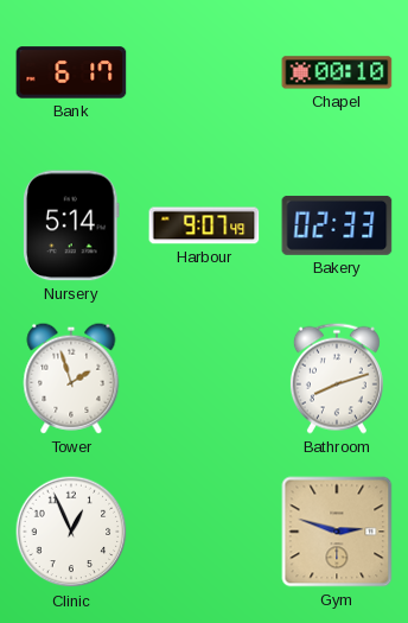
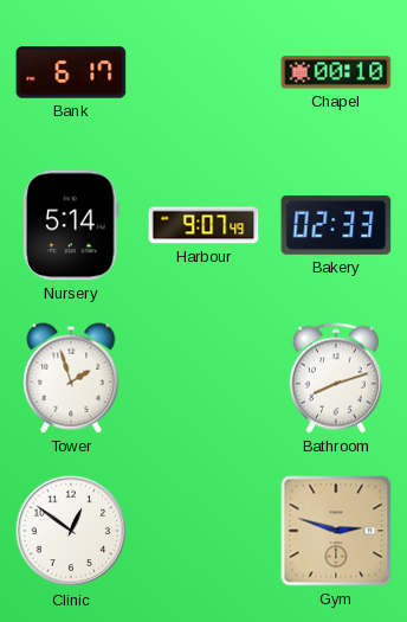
Clinic: 12:56 -> 12:51
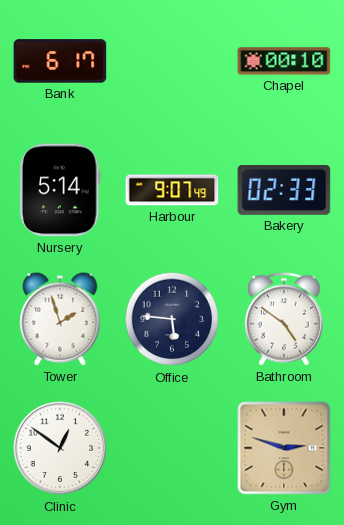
Office: none -> 5:46
Bathroom: 8:12 -> 4:51
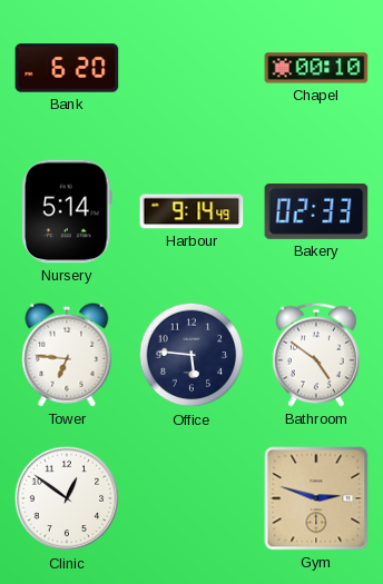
Bank: 6:17 -> 6:20
Harbour: 9:07 -> 9:14
Tower: 1:57 -> 6:46
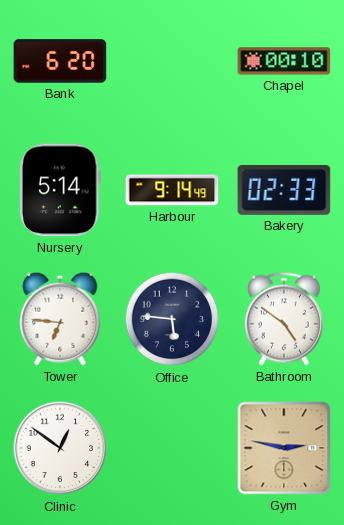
Gym: 2:48 -> 2:47
